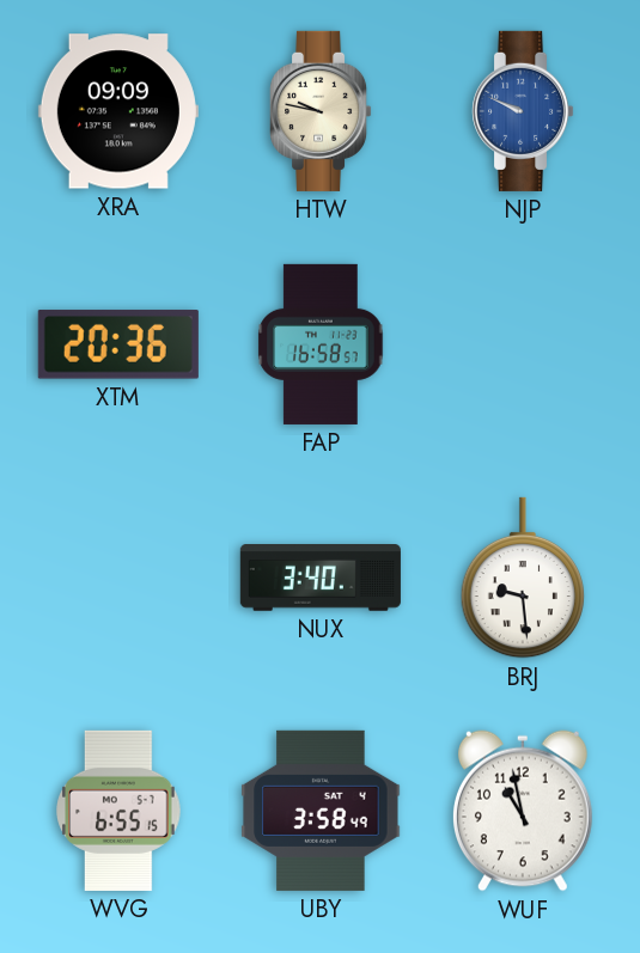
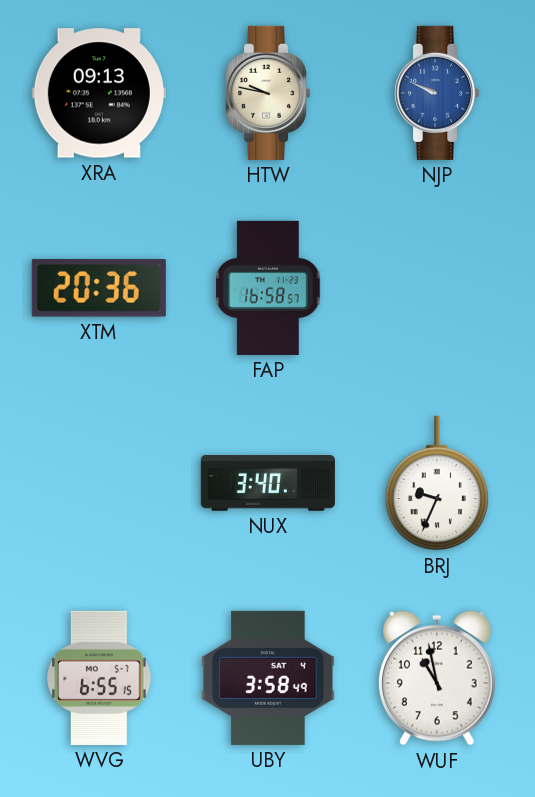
XRA: 09:09 -> 09:13
BRJ: 9:29 -> 9:34
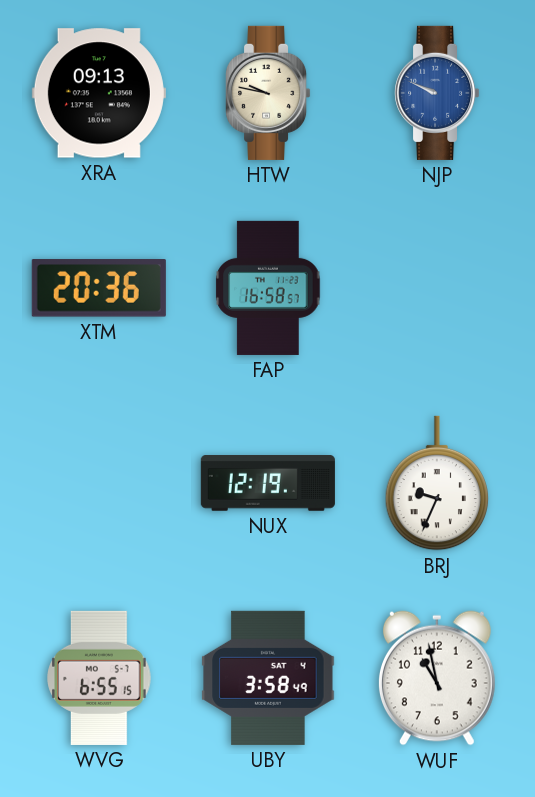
NUX: 3:40 -> 12:19
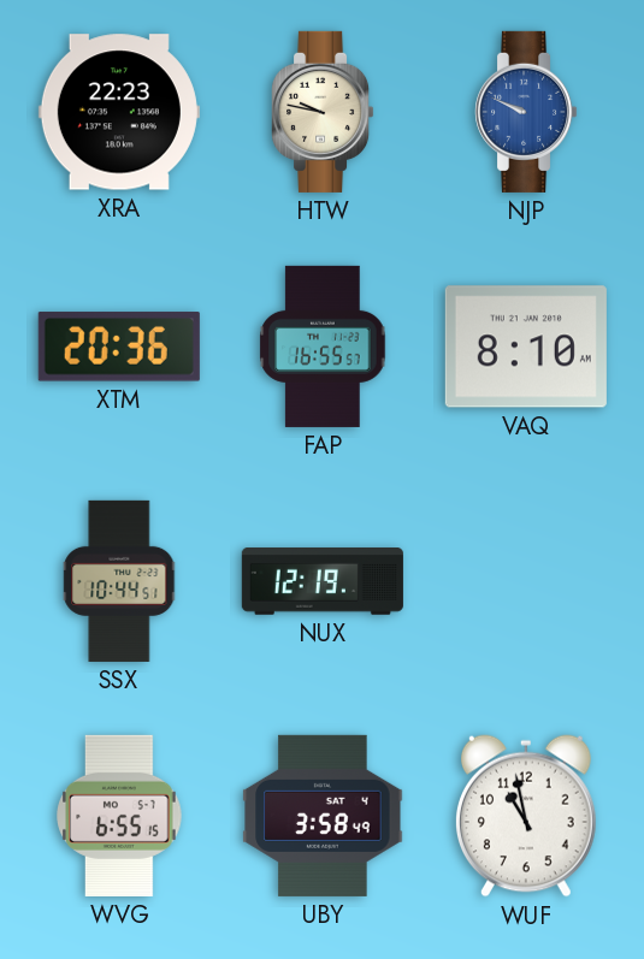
XRA: 09:13 -> 22:23
FAP: 16:58 -> 16:55
VAQ: none -> 8:10
SSX: none -> 10:44
BRJ: 9:34 -> none
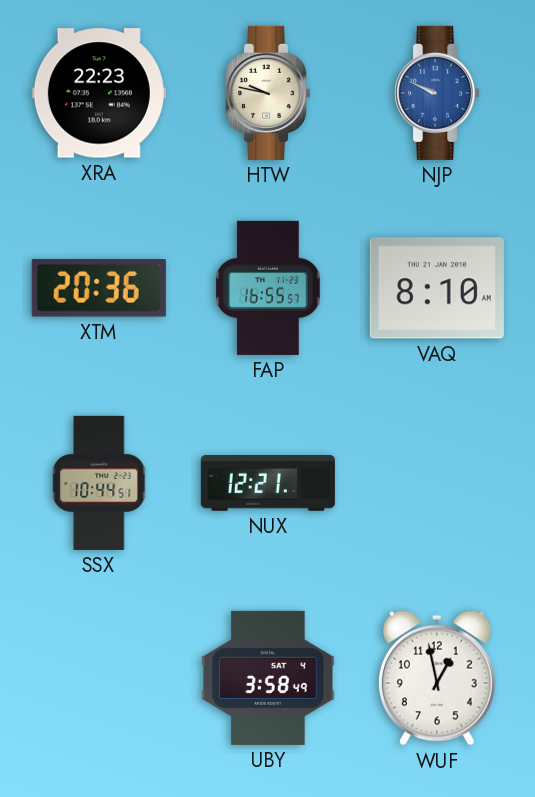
NUX: 12:19 -> 12:21
WVG: 6:55 -> none
WUF: 10:58 -> 12:58
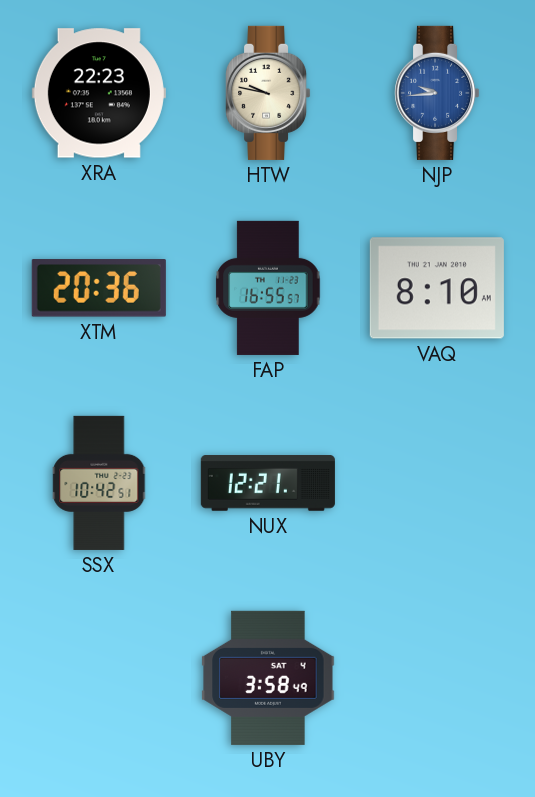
NJP: 9:49 -> 9:44
SSX: 10:44 -> 10:42
WUF: 12:58 -> none
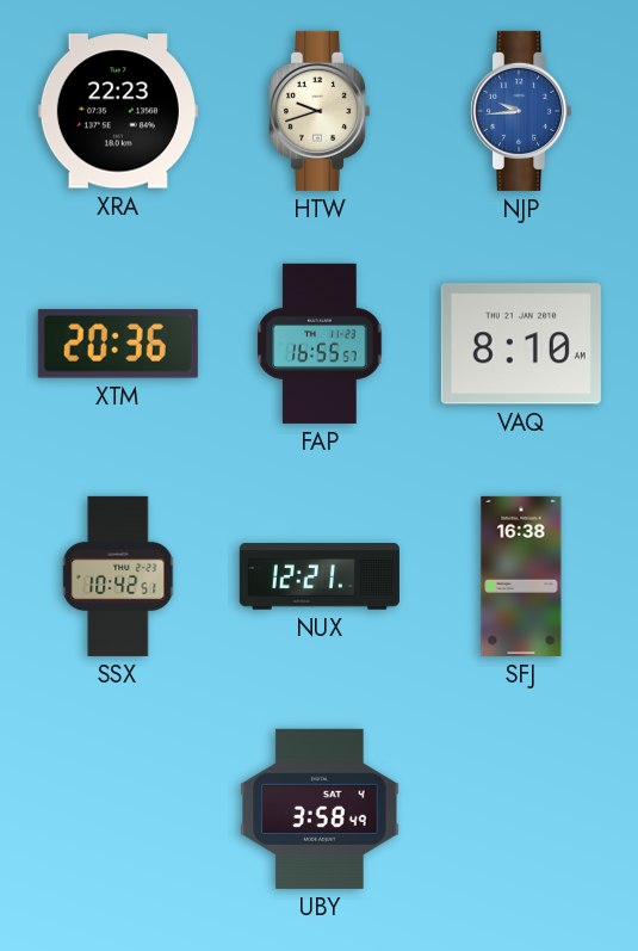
HTW: 9:47 -> 9:42
SFJ: none -> 16:38
